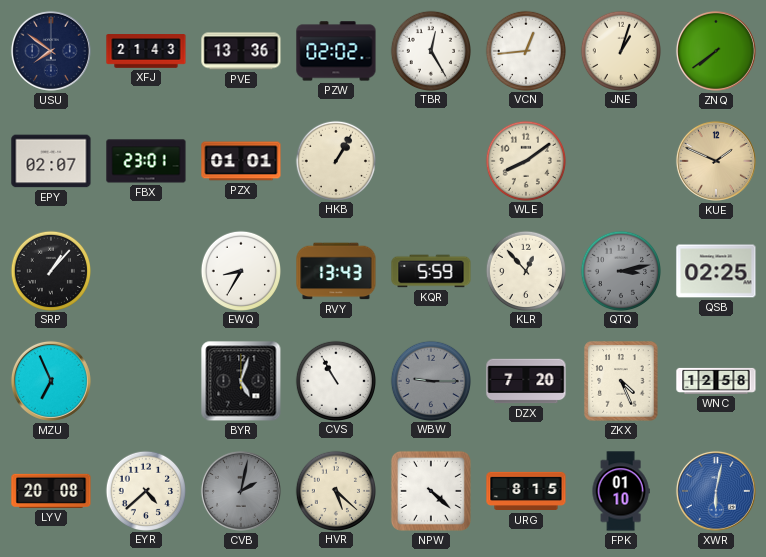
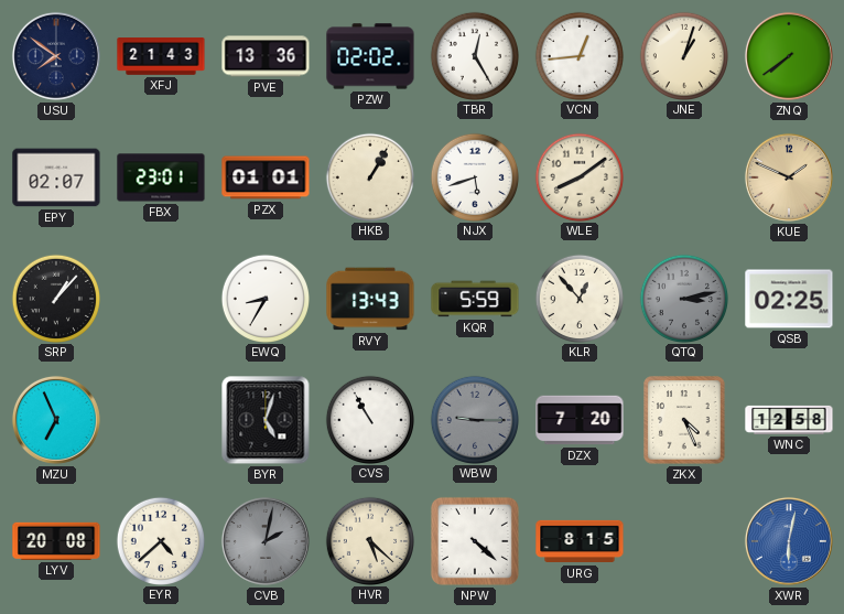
NJX: none -> 5:42
FPK: 01:10 -> none
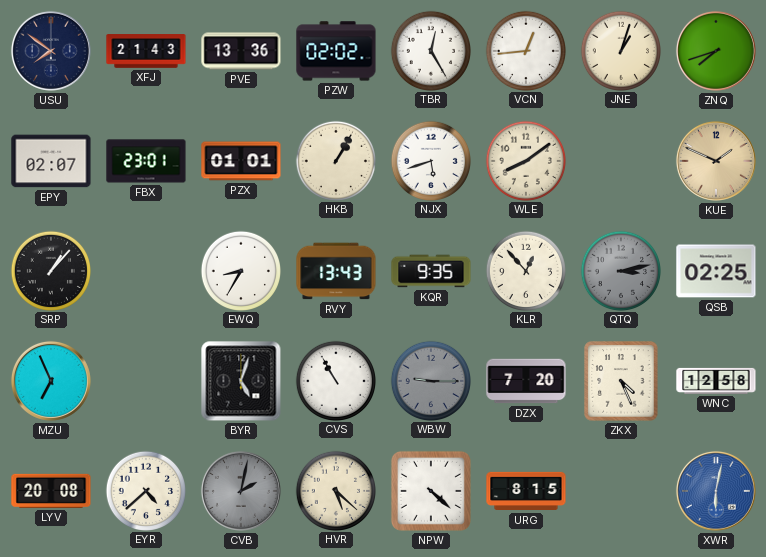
ZNQ: 7:39 -> 7:42
KQR: 5:59 -> 9:35
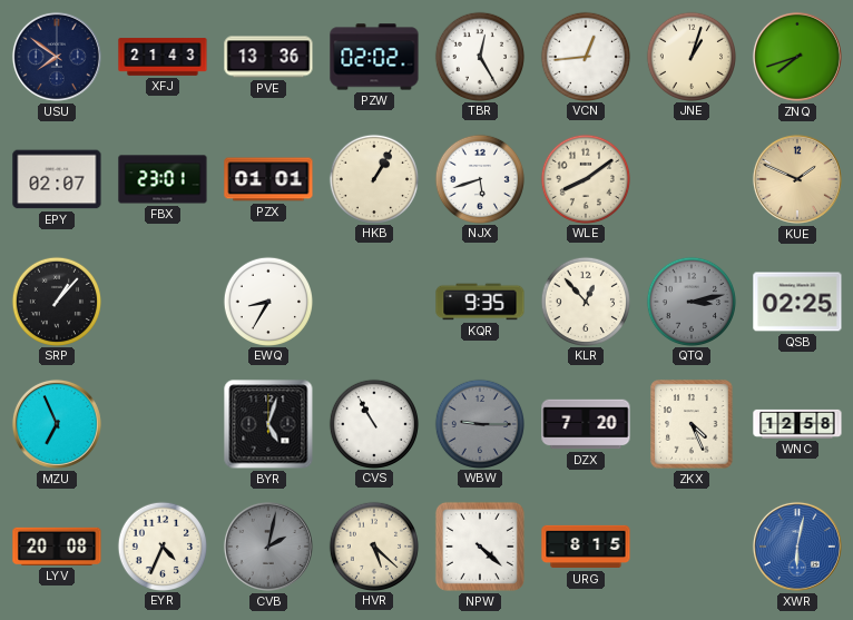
RVY: 13:43 -> none
EYR: 4:38 -> 4:34
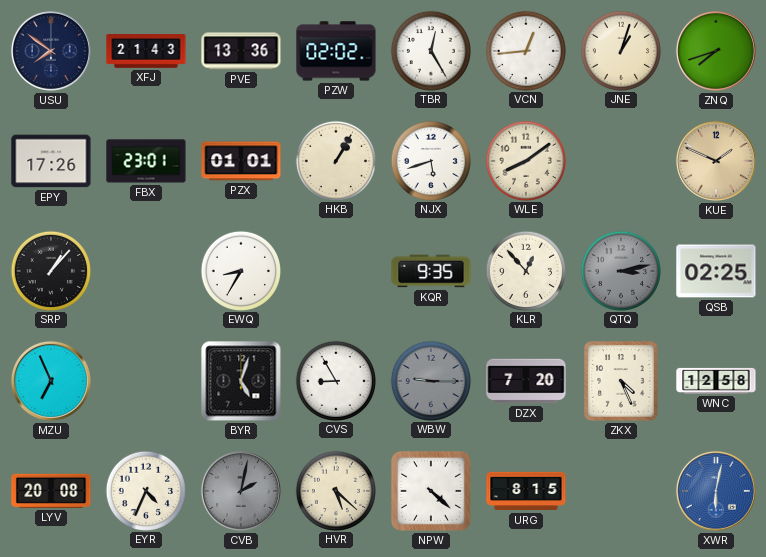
EPY: 02:07 -> 17:26
CVS: 10:55 -> 8:55
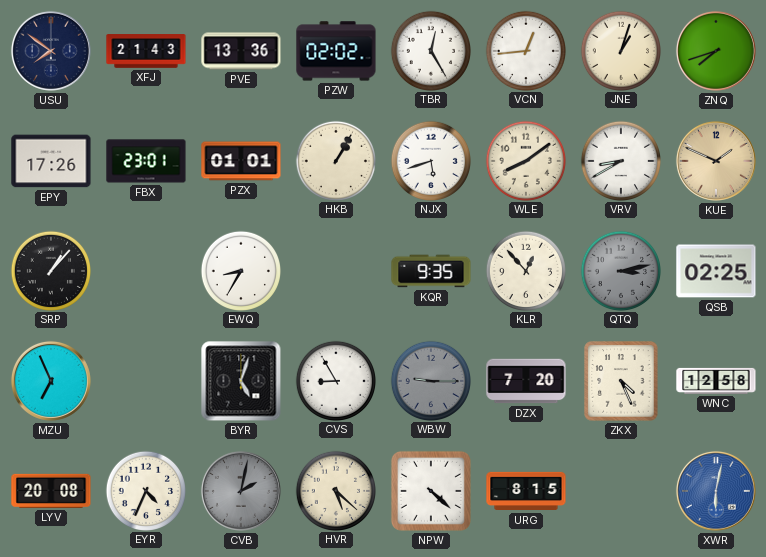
VRV: none -> 8:40
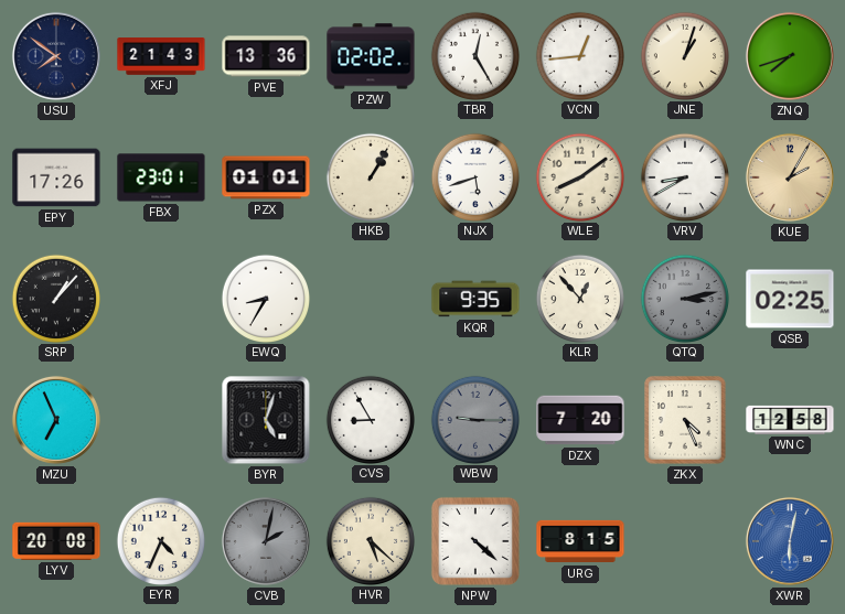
KUE: 1:49 -> 2:05
